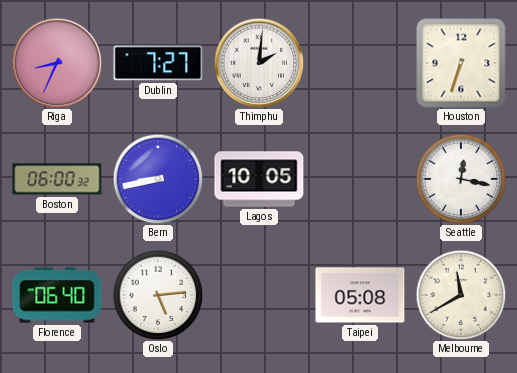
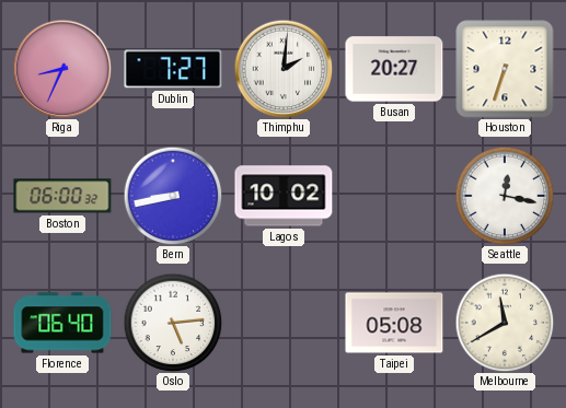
Busan: none -> 20:27
Lagos: 10:05 -> 10:02
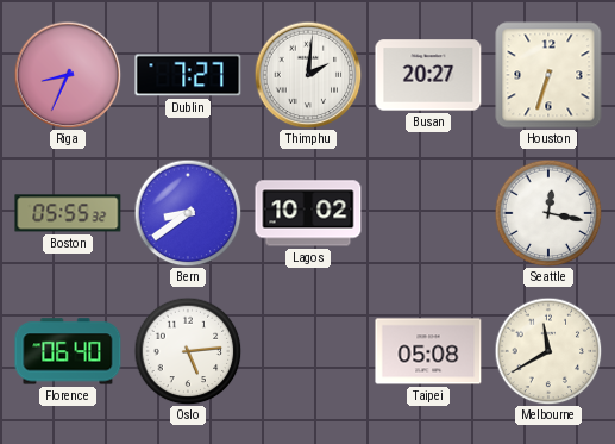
Boston: 06:00 -> 05:55
Bern: 8:43 -> 8:39
